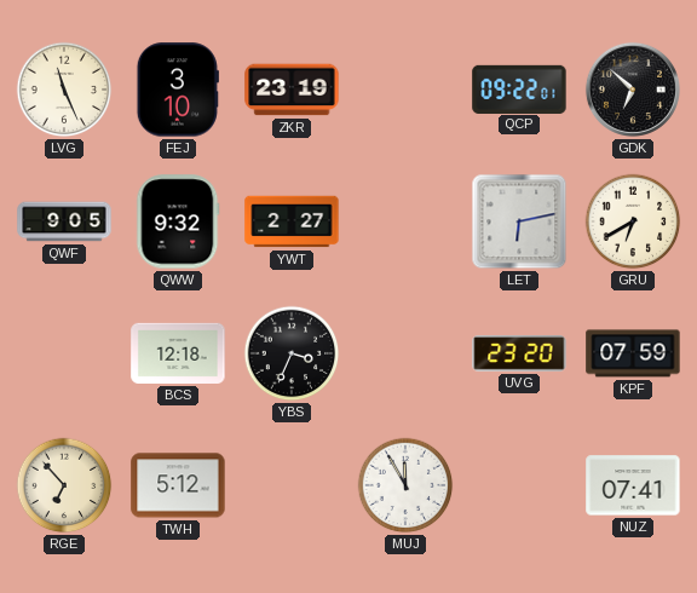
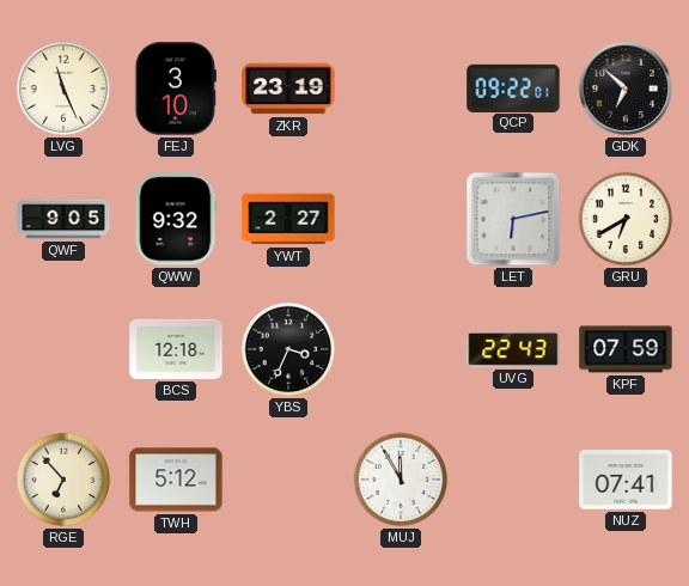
UVG: 23:20 -> 22:43
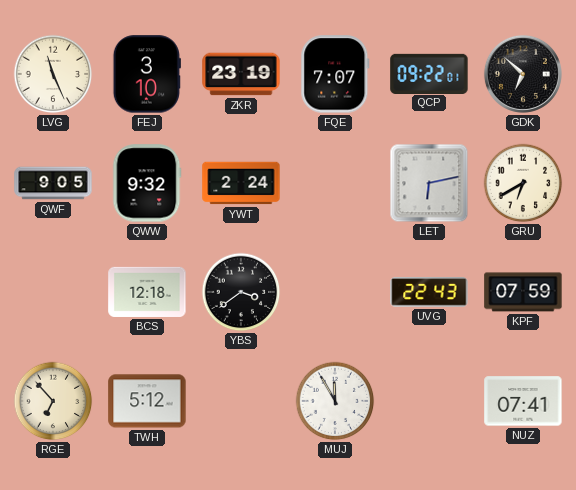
FQE: none -> 7:07
YWT: 2:27 -> 2:24
YBS: 3:34 -> 3:39
